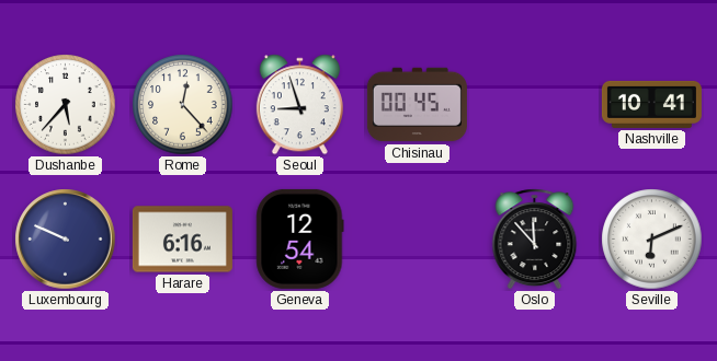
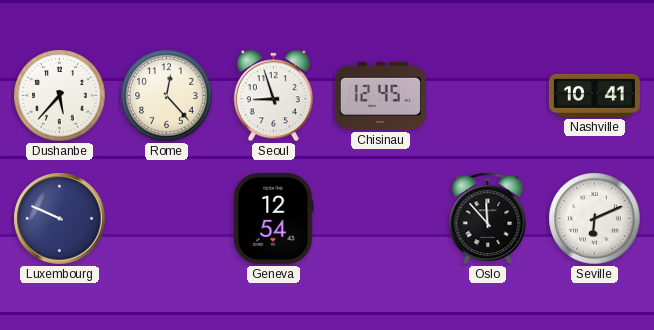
Chisinau: 00:45 -> 12:45
Harare: 6:16 -> none
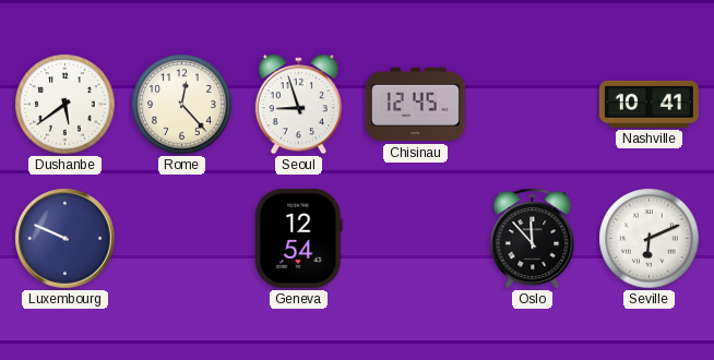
Dushanbe: 5:37 -> 5:39
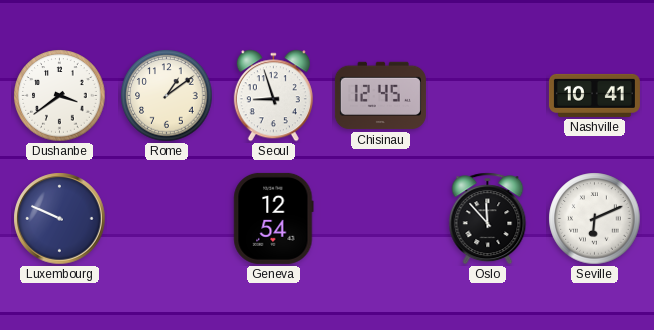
Dushanbe: 5:39 -> 3:39
Rome: 12:23 -> 1:09
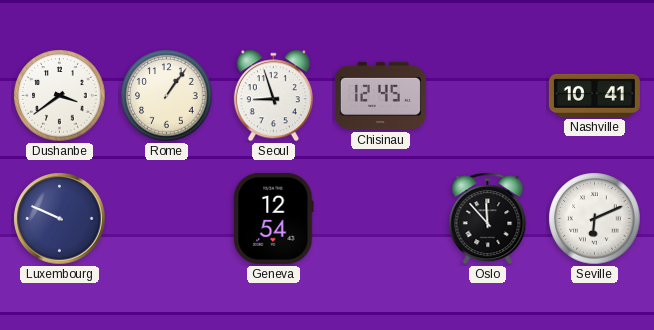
Rome: 1:09 -> 1:06
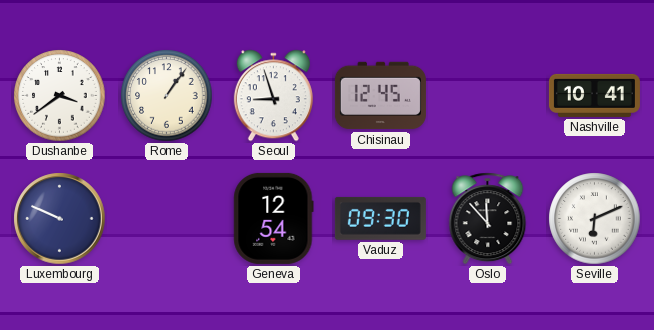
Vaduz: none -> 09:30
